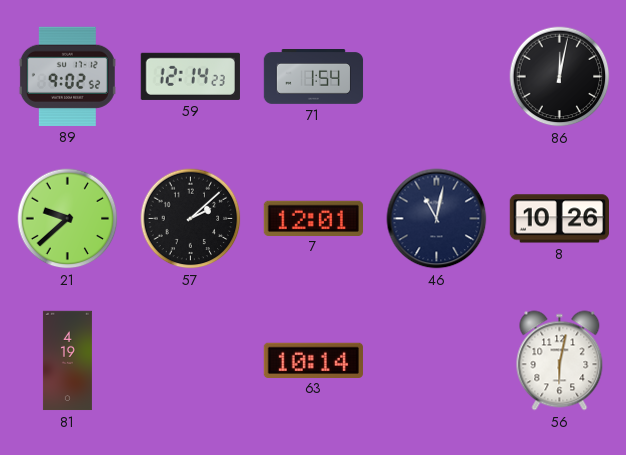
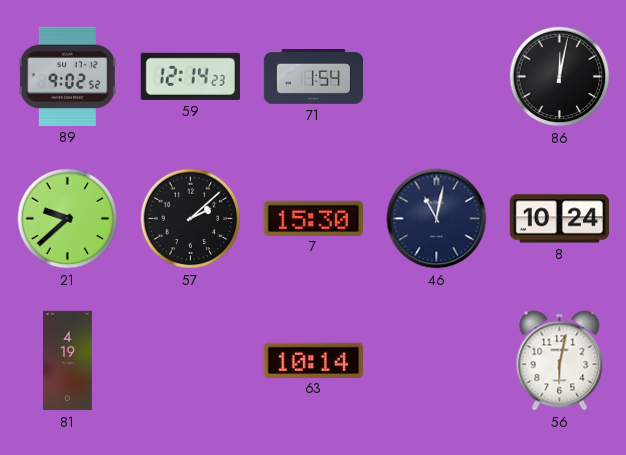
7: 12:01 -> 15:30
8: 10:26 -> 10:24
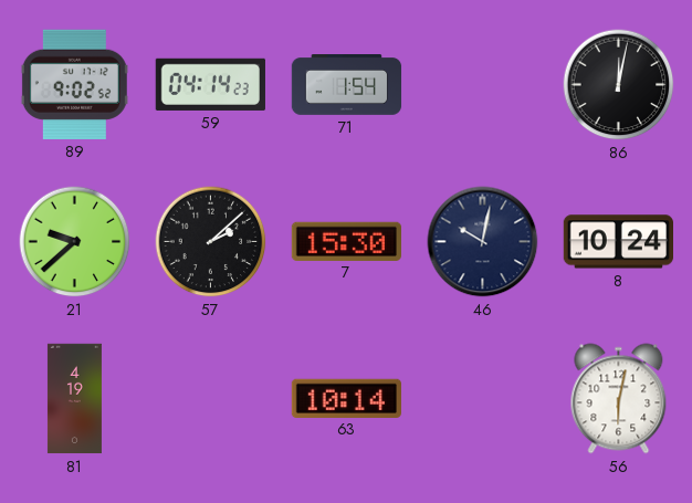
59: 12:14 -> 04:14
46: 11:02 -> 10:02
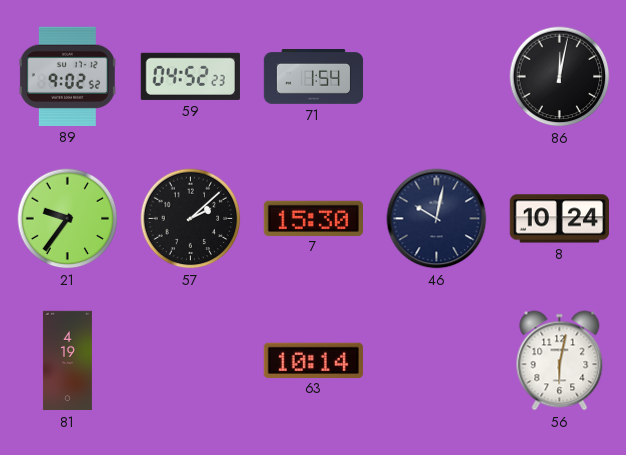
59: 04:14 -> 04:52
21: 9:38 -> 9:36
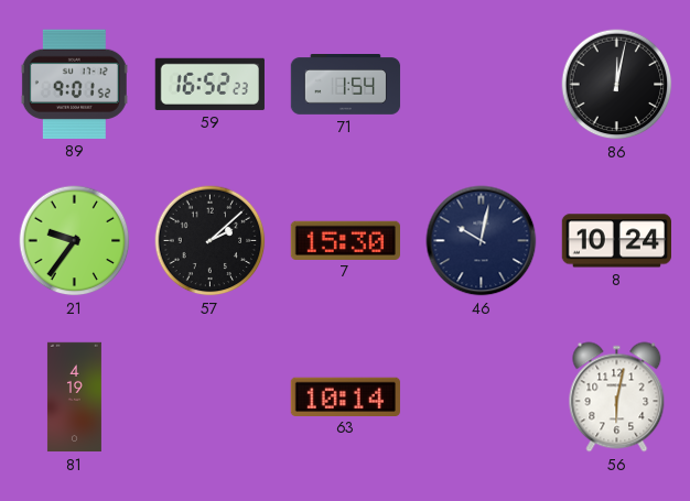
89: 9:02 -> 9:01
59: 04:52 -> 16:52
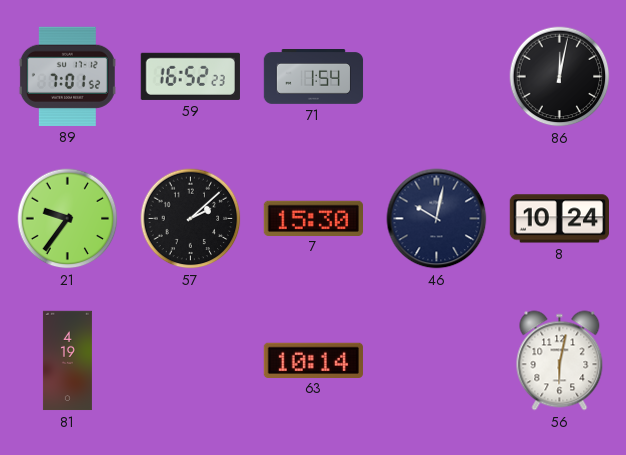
89: 9:01 -> 7:01
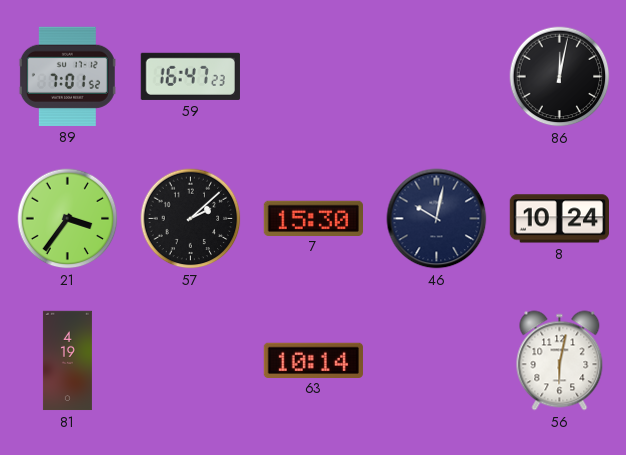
59: 16:52 -> 16:47
71: 1:54 -> none
21: 9:36 -> 3:36
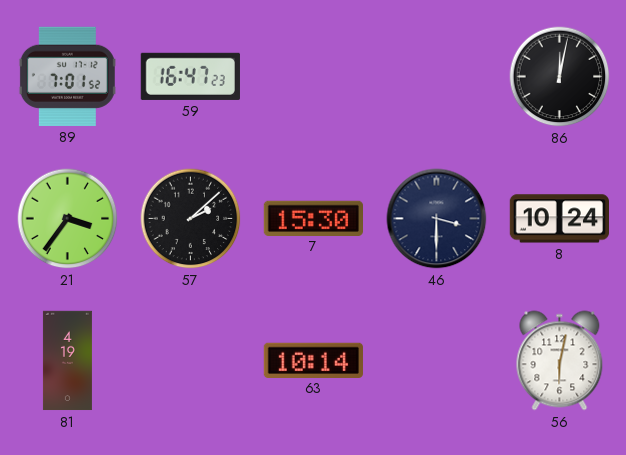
46: 10:02 -> 3:30
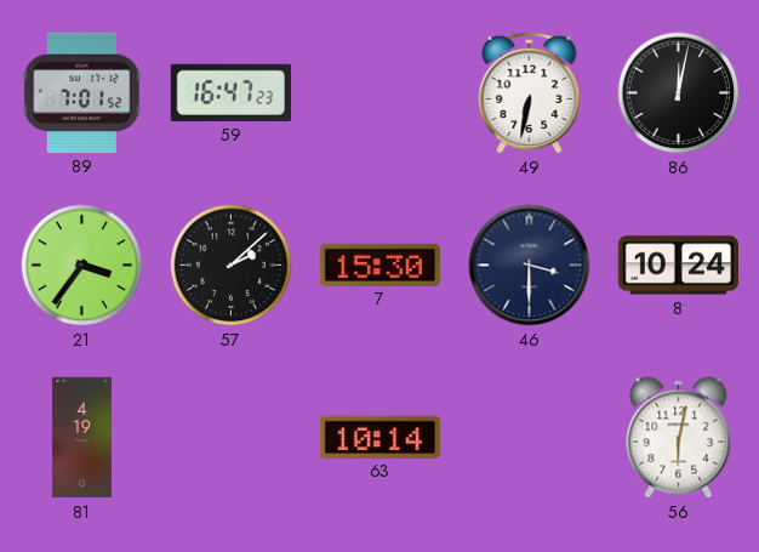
49: none -> 6:32
